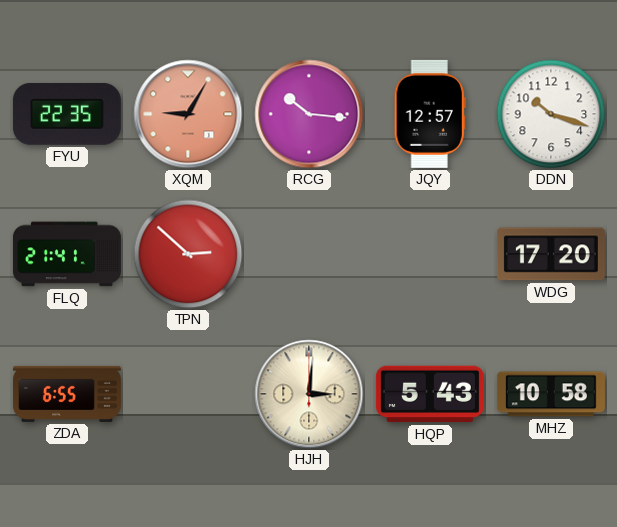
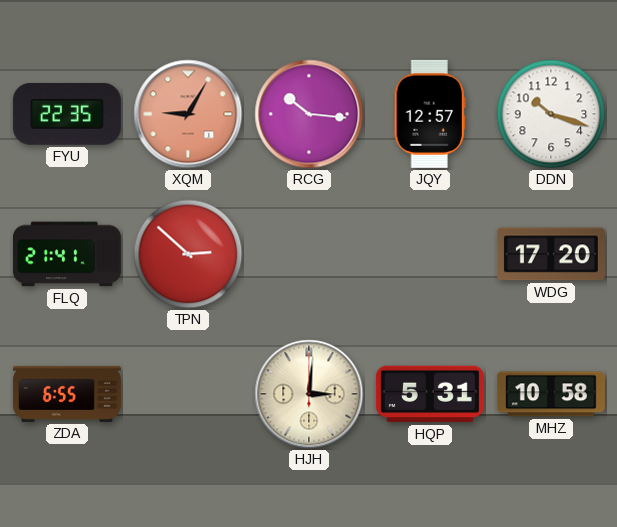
HQP: 5:43 -> 5:31
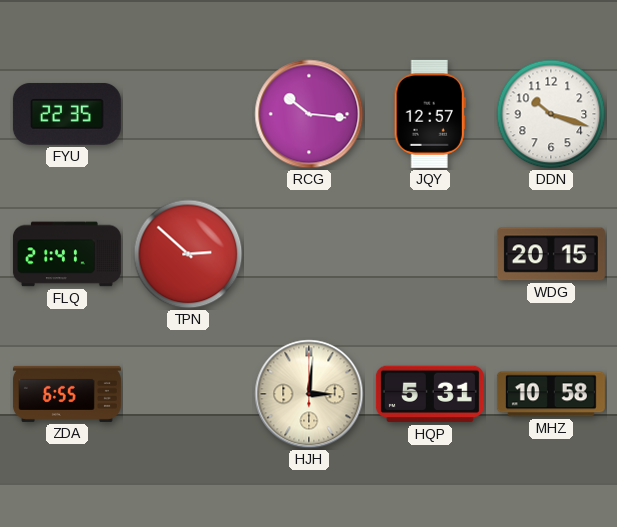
XQM: 9:05 -> none
WDG: 17:20 -> 20:15
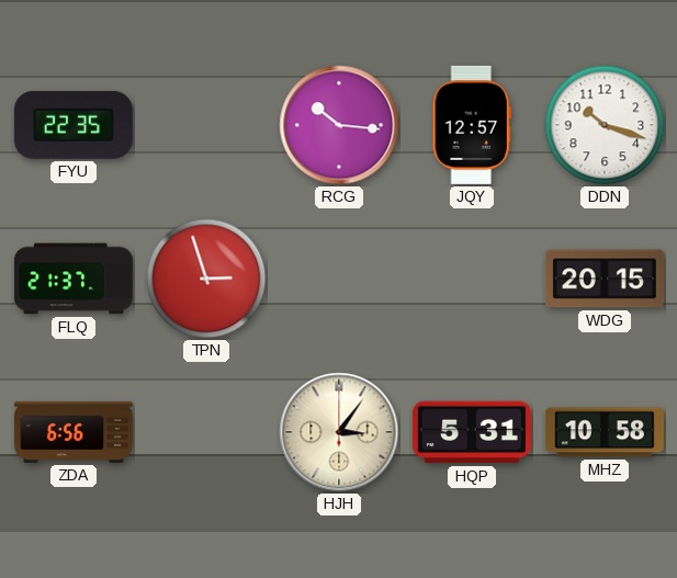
FLQ: 21:41 -> 21:37
TPN: 2:52 -> 2:57
ZDA: 6:55 -> 6:56
HJH: 3:01 -> 3:06
